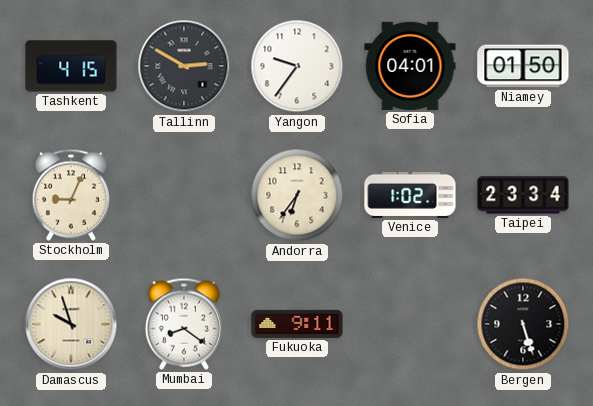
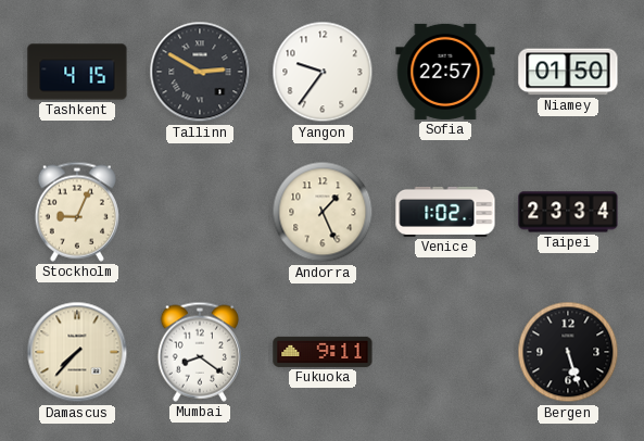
Sofia: 04:01 -> 22:57
Andorra: 6:36 -> 1:26
Damascus: 9:57 -> 7:37
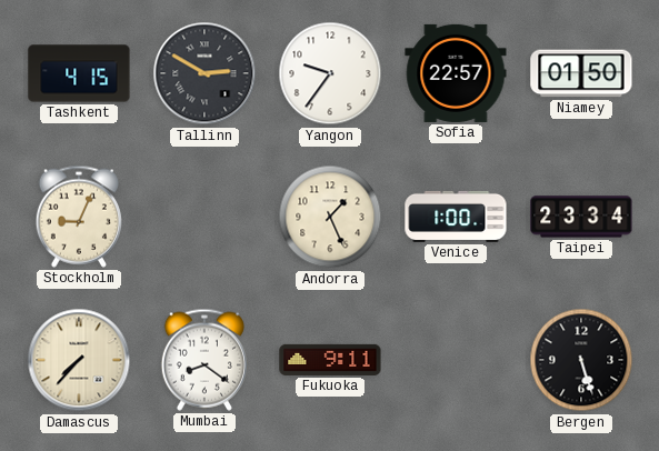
Venice: 1:02 -> 1:00
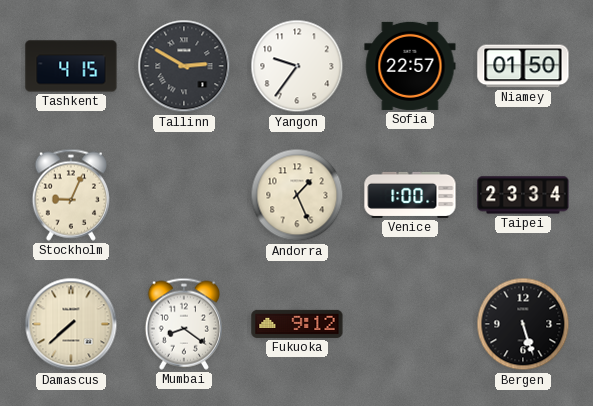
Damascus: 7:37 -> 7:38
Fukuoka: 9:11 -> 9:12
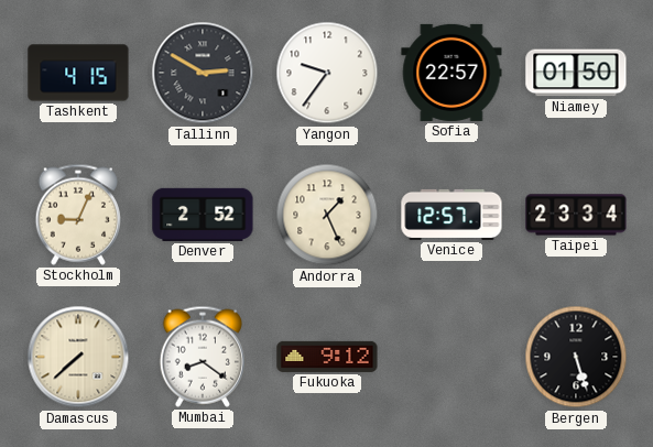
Denver: none -> 2:52
Venice: 1:00 -> 12:57
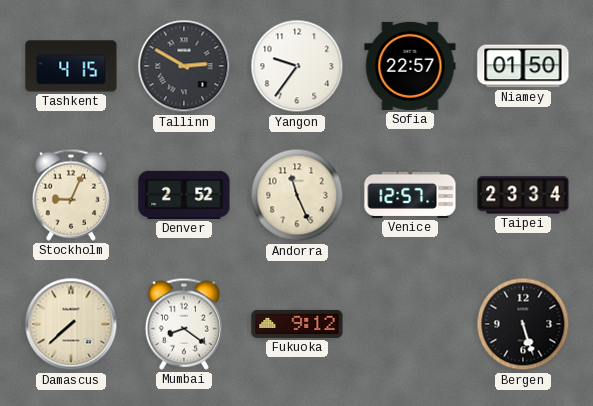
Andorra: 1:26 -> 11:26
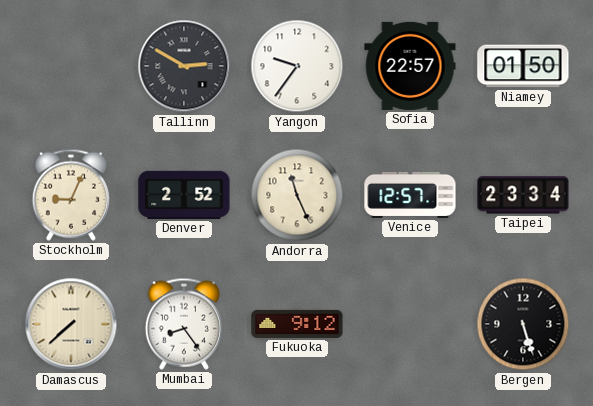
Tashkent: 4:15 -> none
Mumbai: 8:21 -> 8:24
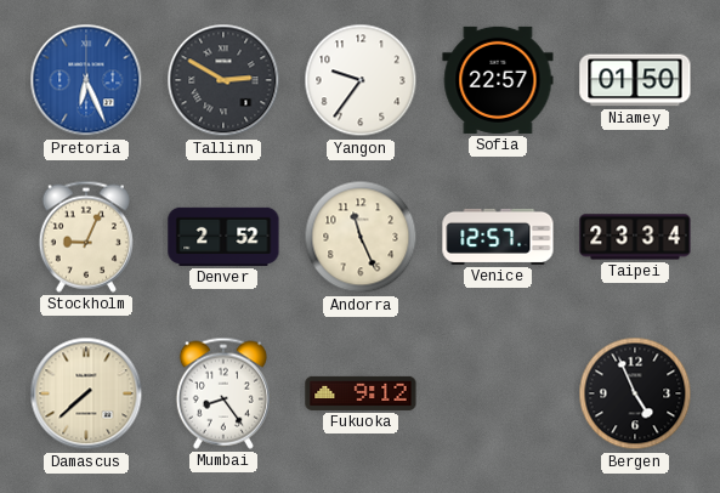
Pretoria: none -> 6:26
Bergen: 5:27 -> 4:56
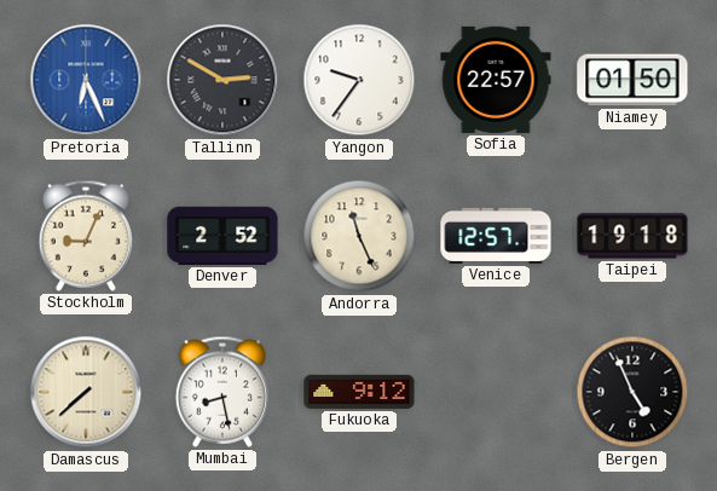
Taipei: 23:34 -> 19:18
Mumbai: 8:24 -> 8:28
